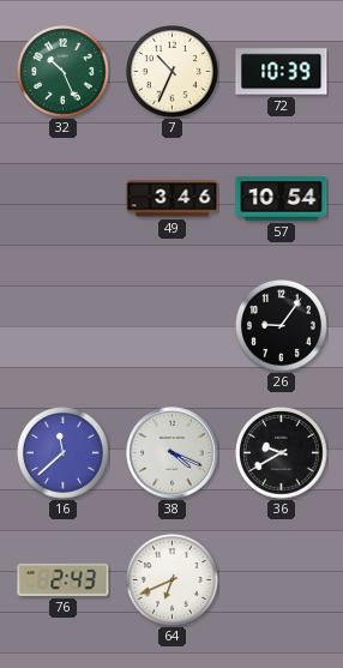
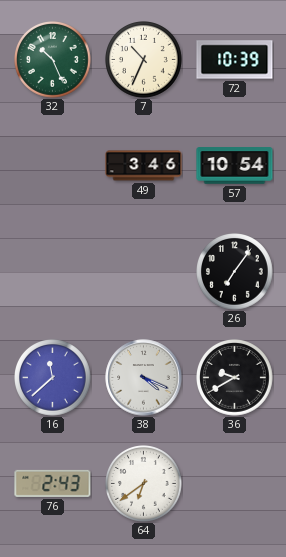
26: 9:06 -> 7:06
64: 6:41 -> 6:39
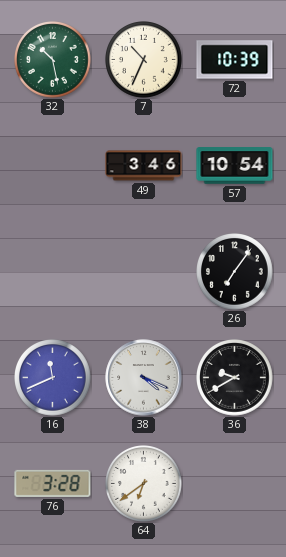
32: 10:26 -> 10:28
16: 11:38 -> 11:41
76: 2:43 -> 3:28
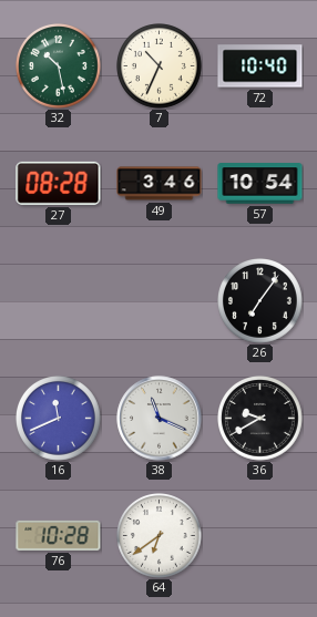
72: 10:39 -> 10:40
27: none -> 08:28
38: 4:19 -> 11:19
76: 3:28 -> 10:28
